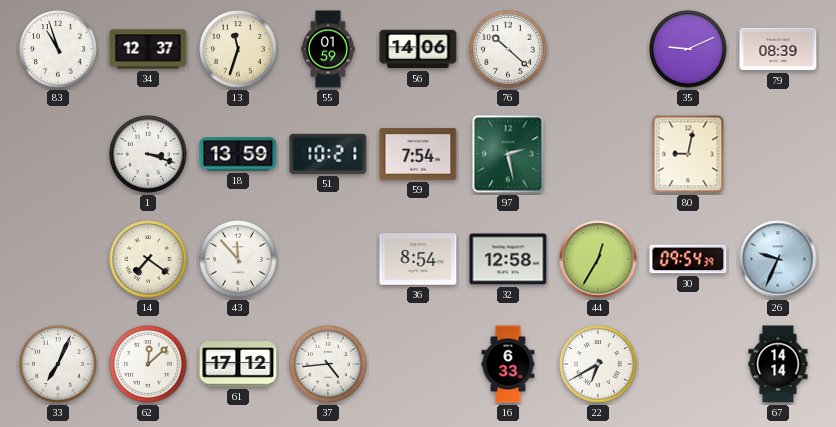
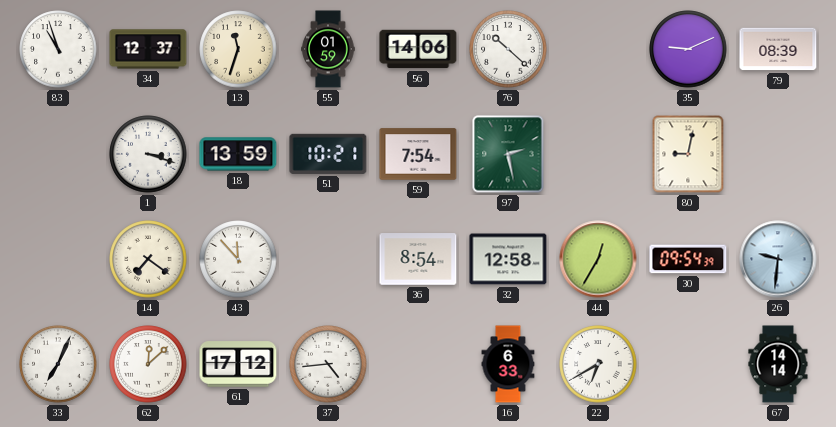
26: 9:34 -> 9:31
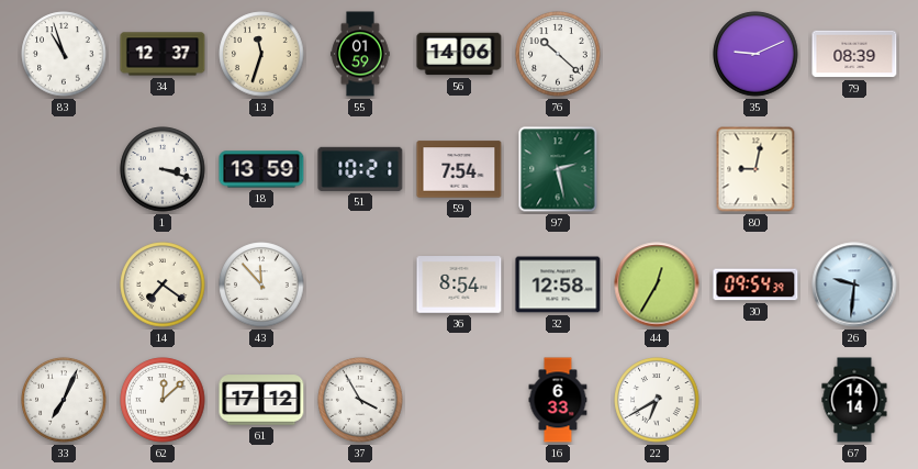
37: 4:44 -> 3:55
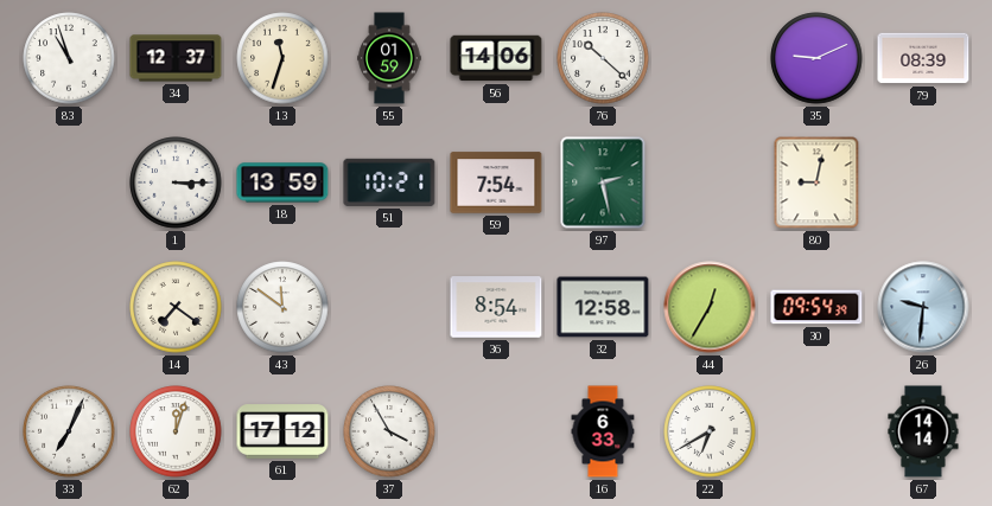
1: 3:18 -> 3:15
43: 11:53 -> 11:51
62: 12:08 -> 12:03
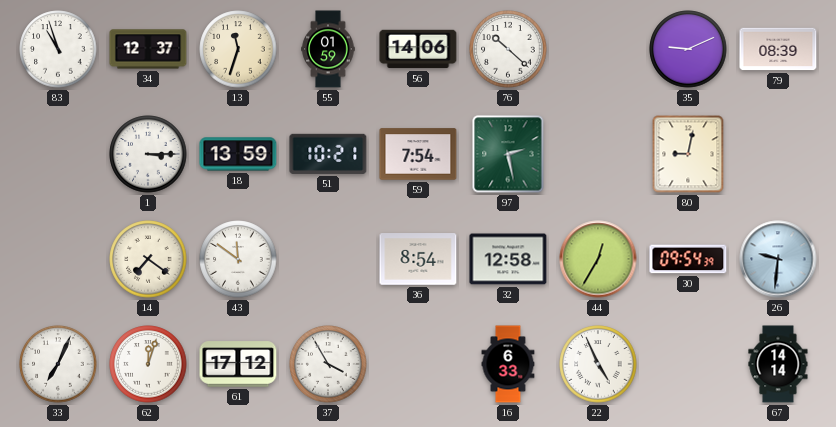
22: 6:40 -> 4:56
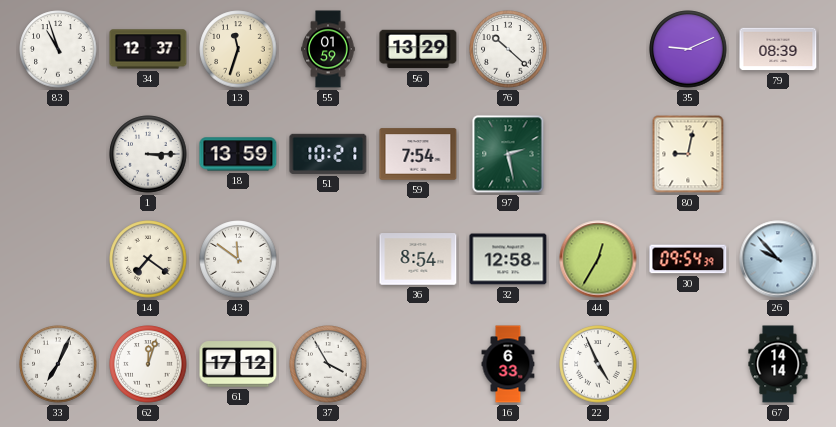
56: 14:06 -> 13:29
26: 9:31 -> 9:53
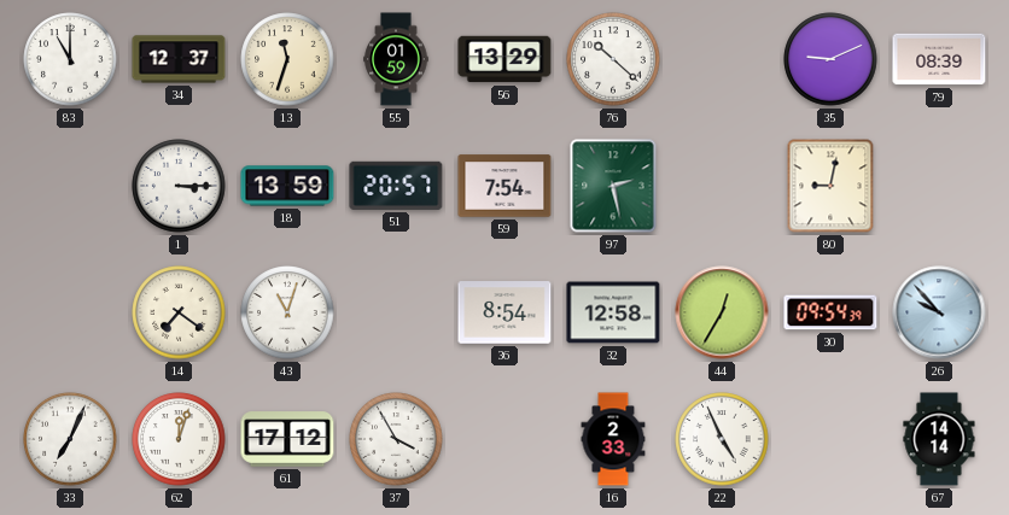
83: 10:57 -> 11:00
51: 10:21 -> 20:57
43: 11:51 -> 11:03
16: 6:33 -> 2:33
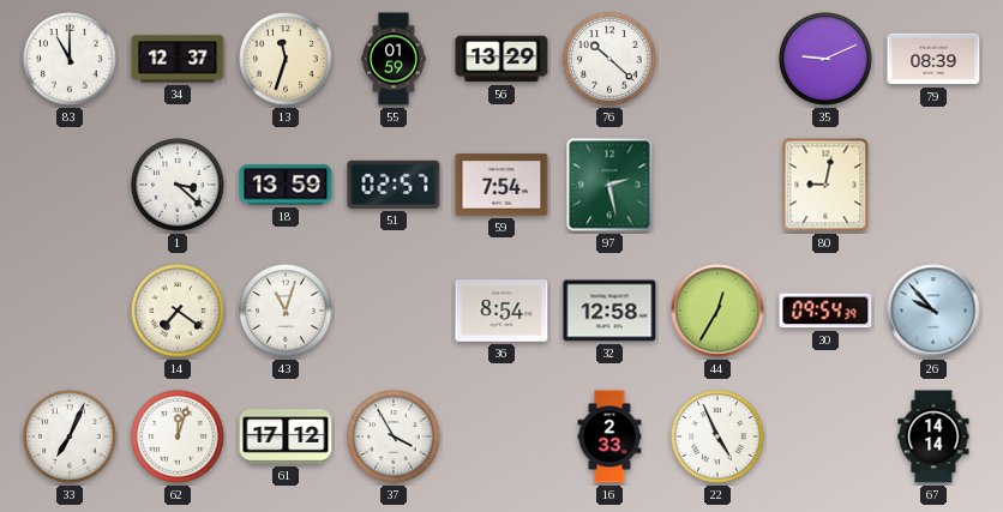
1: 3:15 -> 3:22
51: 20:57 -> 02:57
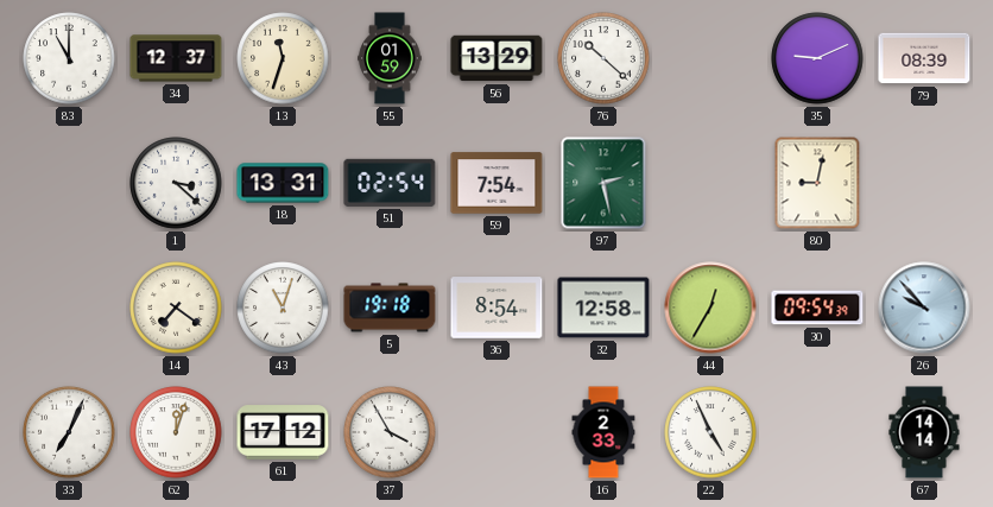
18: 13:59 -> 13:31
51: 02:57 -> 02:54
5: none -> 19:18
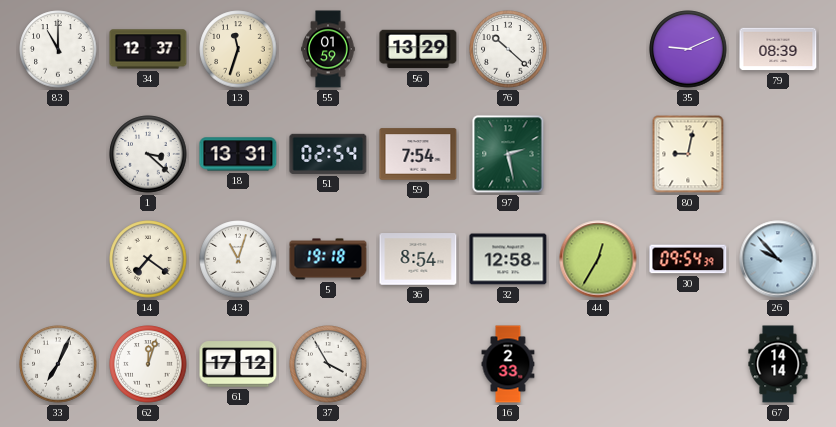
22: 4:56 -> none
